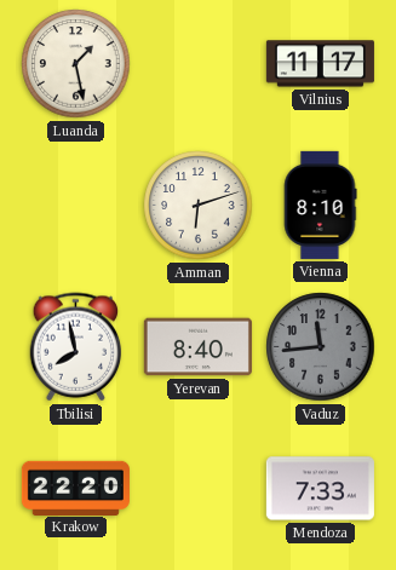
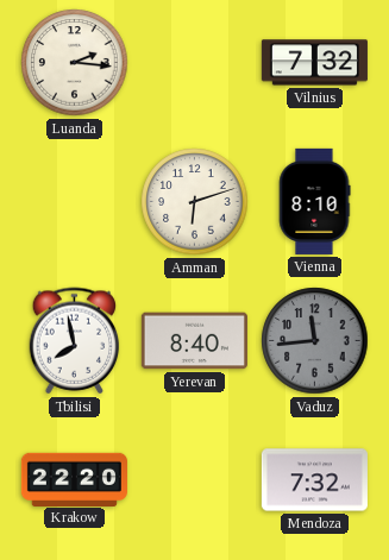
Luanda: 1:28 -> 2:16
Vilnius: 11:17 -> 7:32
Mendoza: 7:33 -> 7:32
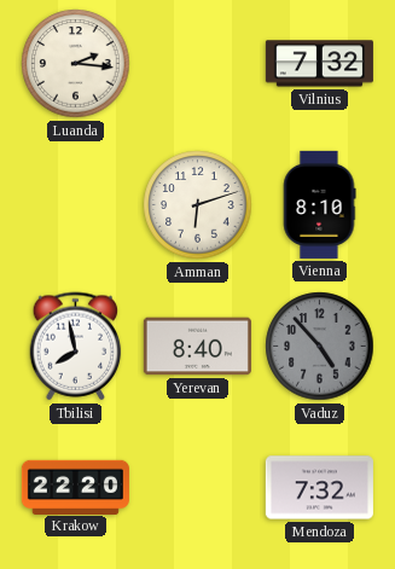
Vaduz: 11:44 -> 4:53
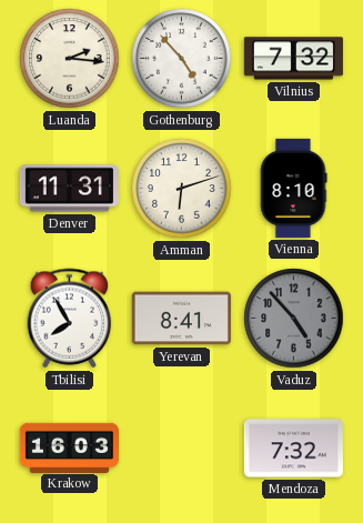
Gothenburg: none -> 4:53
Denver: none -> 11:31
Tbilisi: 7:58 -> 7:55
Yerevan: 8:40 -> 8:41
Krakow: 22:20 -> 16:03
